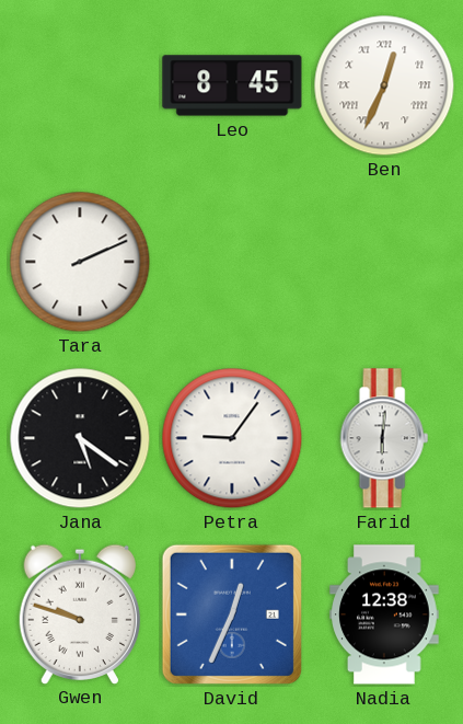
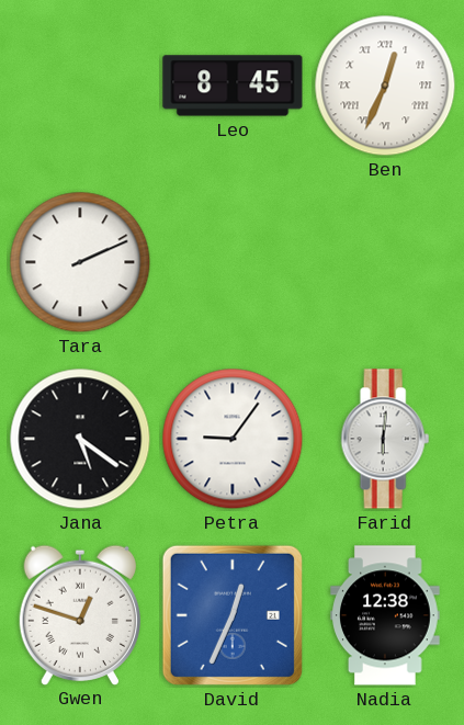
Gwen: 9:48 -> 12:48
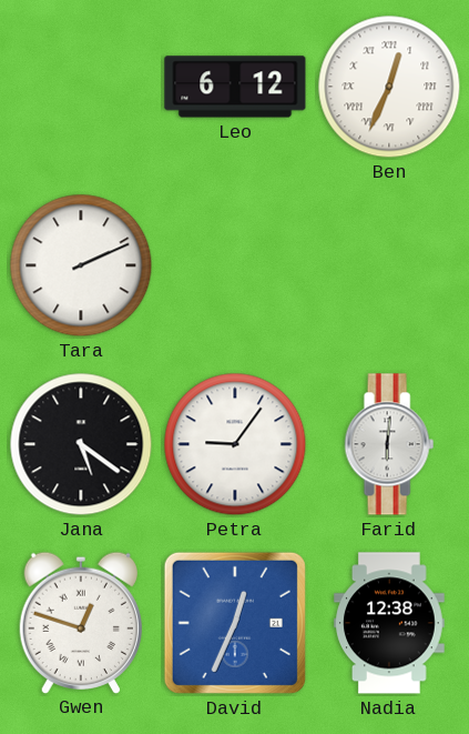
Leo: 8:45 -> 6:12
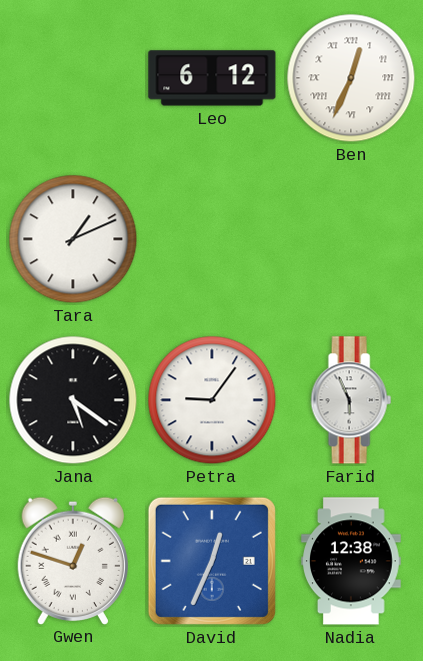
Tara: 2:11 -> 1:11
Farid: 6:01 -> 5:56
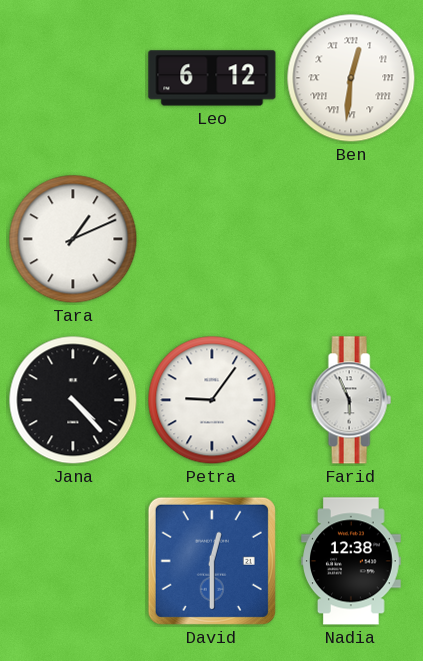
Ben: 12:34 -> 12:31
Jana: 5:21 -> 4:23
Gwen: 12:48 -> none
David: 12:34 -> 12:30
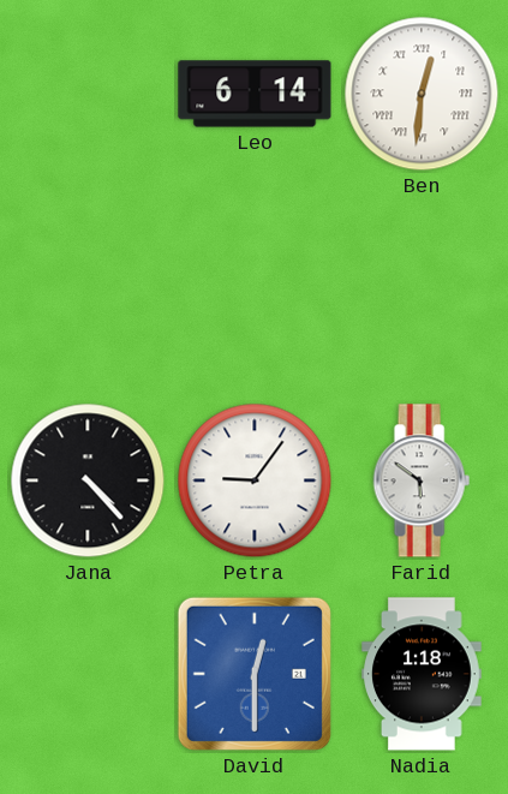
Leo: 6:12 -> 6:14
Tara: 1:11 -> none
Farid: 5:56 -> 5:51
Nadia: 12:38 -> 1:18
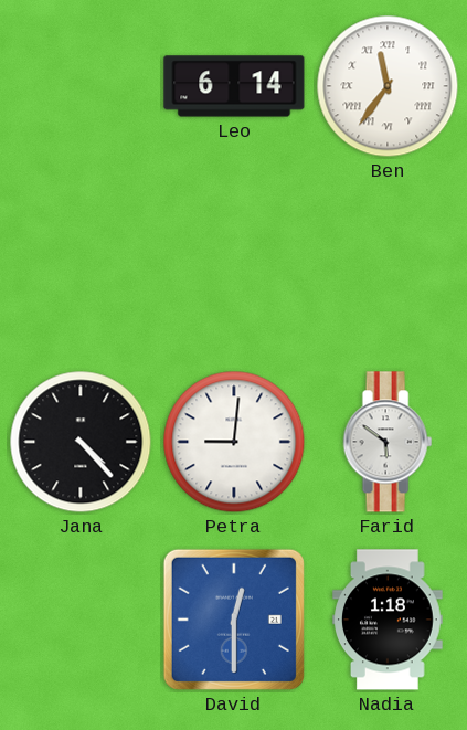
Ben: 12:31 -> 11:36
Petra: 9:06 -> 9:01
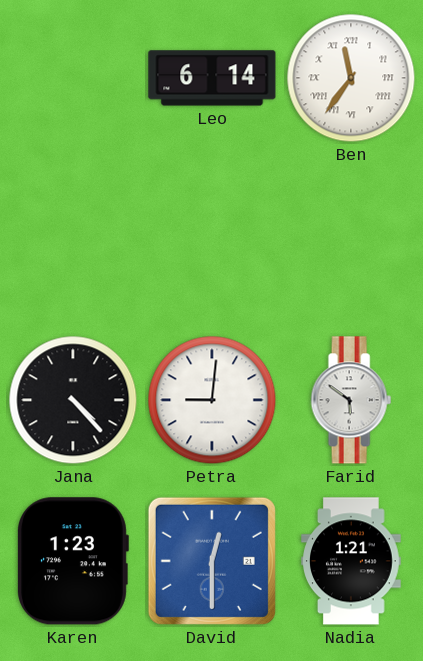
Karen: none -> 1:23
Nadia: 1:18 -> 1:21
